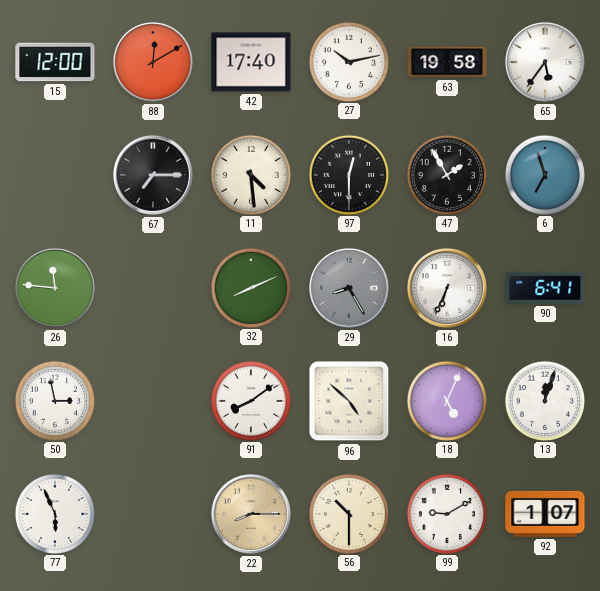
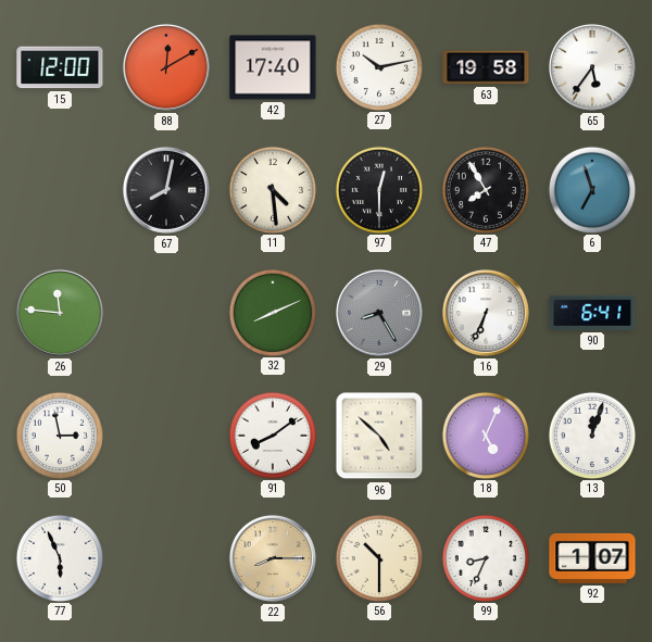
67: 7:15 -> 8:02
47: 1:55 -> 7:55
99: 9:10 -> 8:34
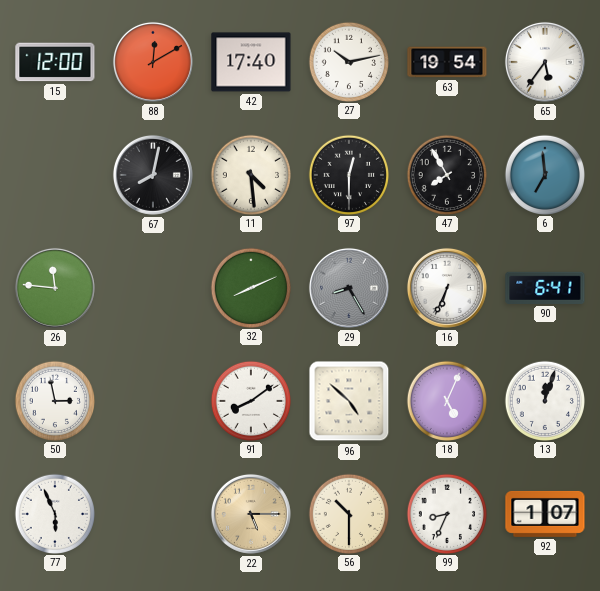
63: 19:58 -> 19:54
6: 6:57 -> 6:59
22: 8:15 -> 5:15
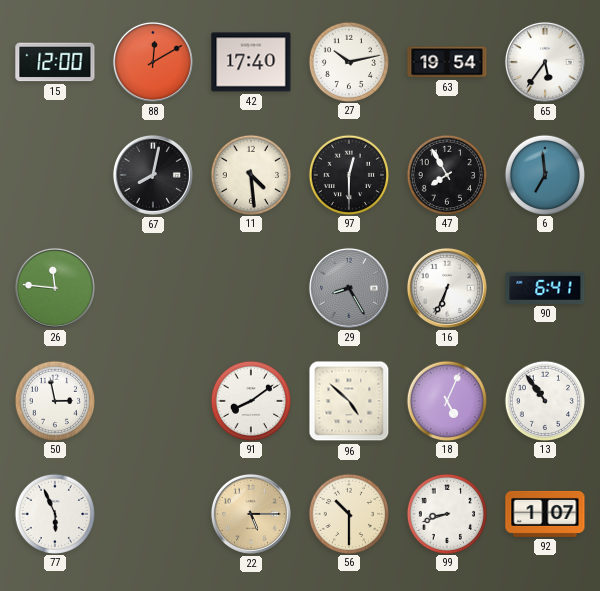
32: 8:11 -> none
13: 12:03 -> 10:54
99: 8:34 -> 8:42
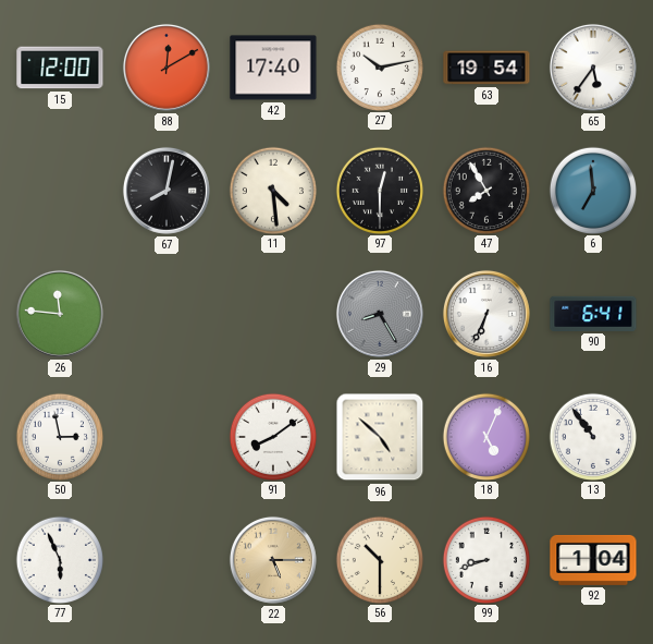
92: 1:07 -> 1:04
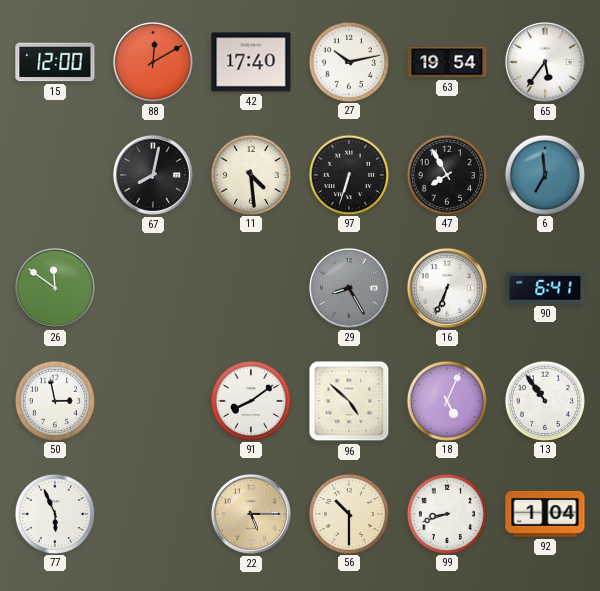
97: 12:30 -> 6:33
26: 11:46 -> 11:51
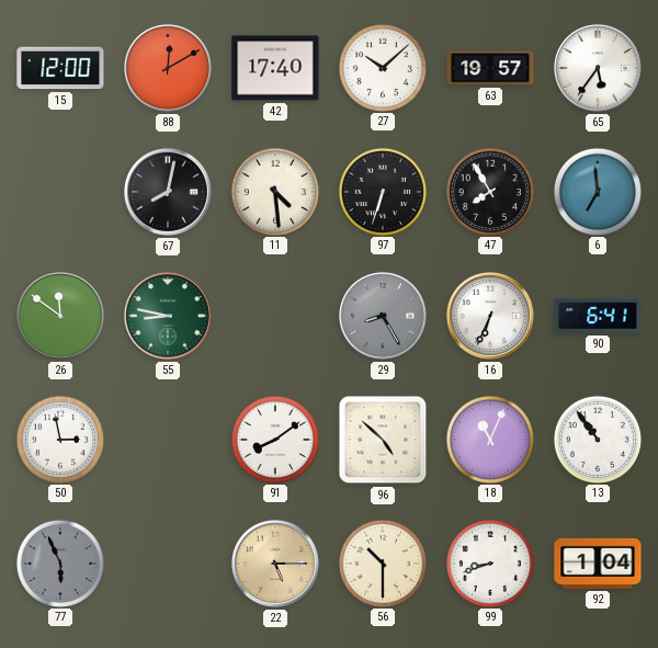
27: 10:13 -> 10:08
63: 19:54 -> 19:57
55: none -> 8:47
18: 5:04 -> 11:04
77 dial: white -> grey
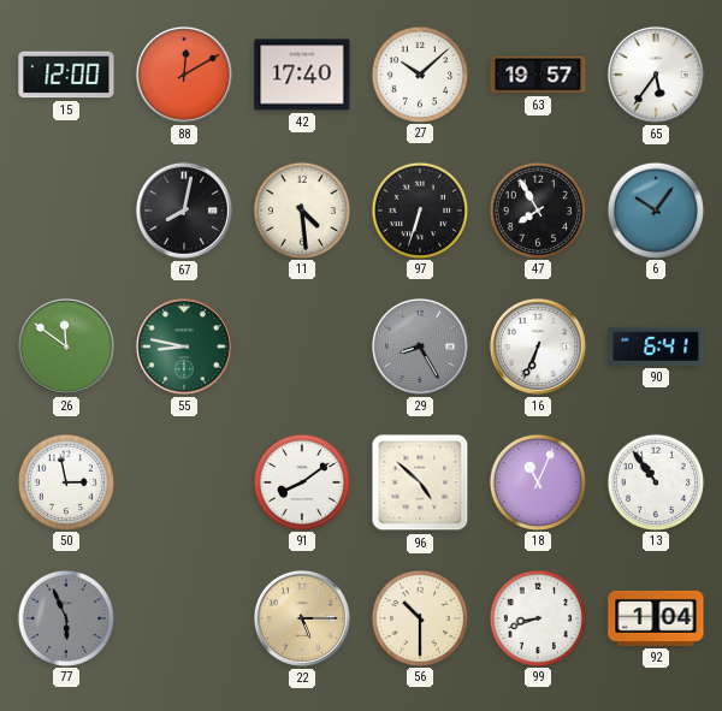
6: 6:59 -> 10:06
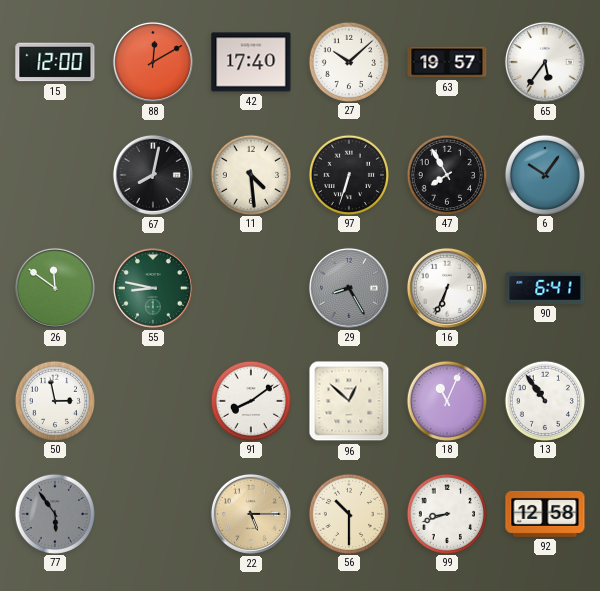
96: 4:52 -> 12:52
77: 5:56 -> 5:54
92: 1:04 -> 12:58
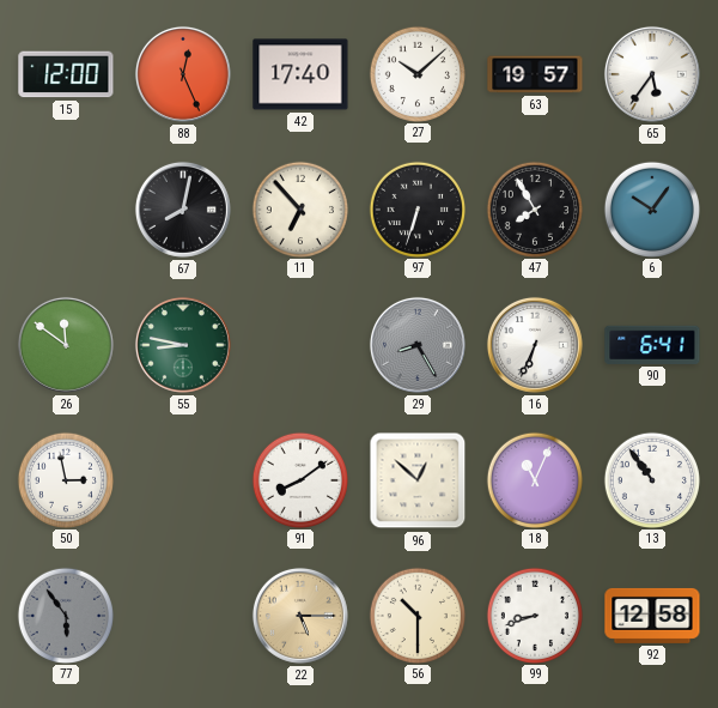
88: 12:10 -> 12:26
11: 4:29 -> 6:53
